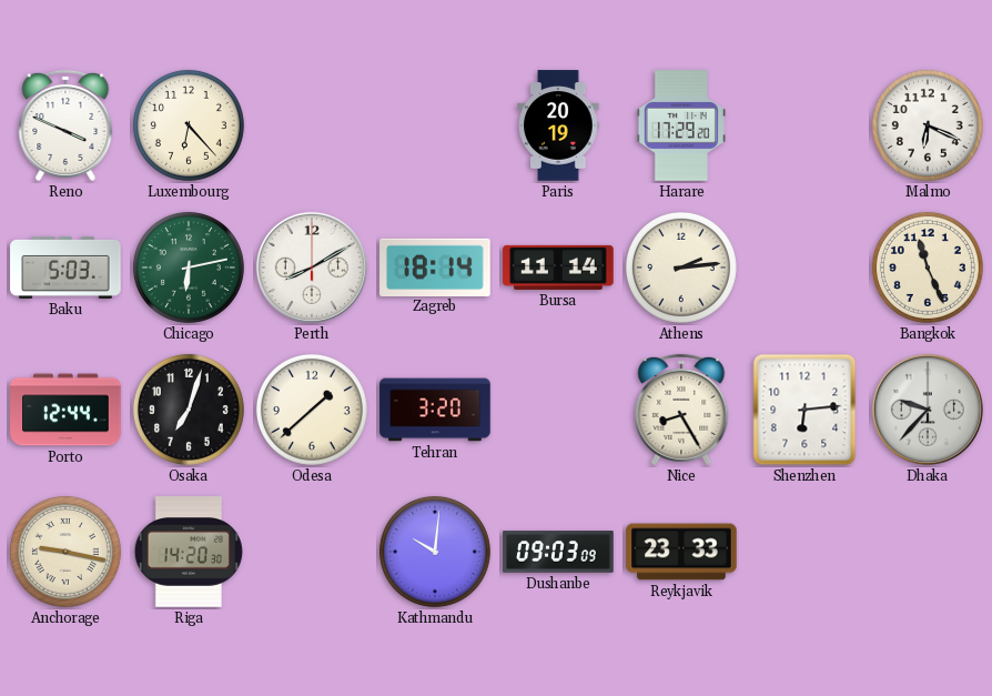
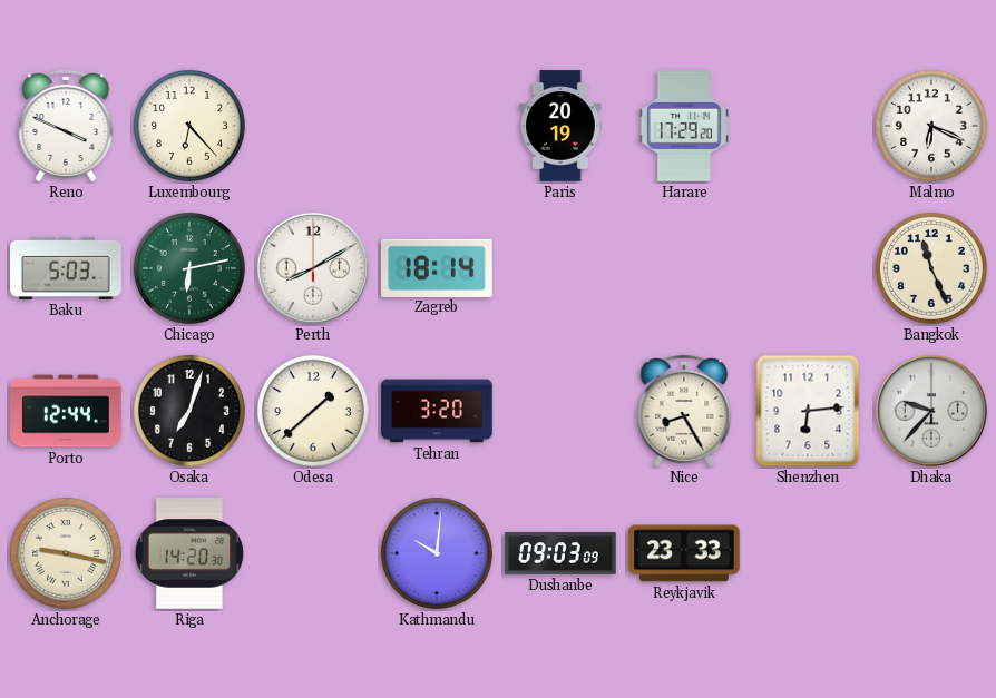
Bursa: 11:14 -> none
Athens: 2:14 -> none
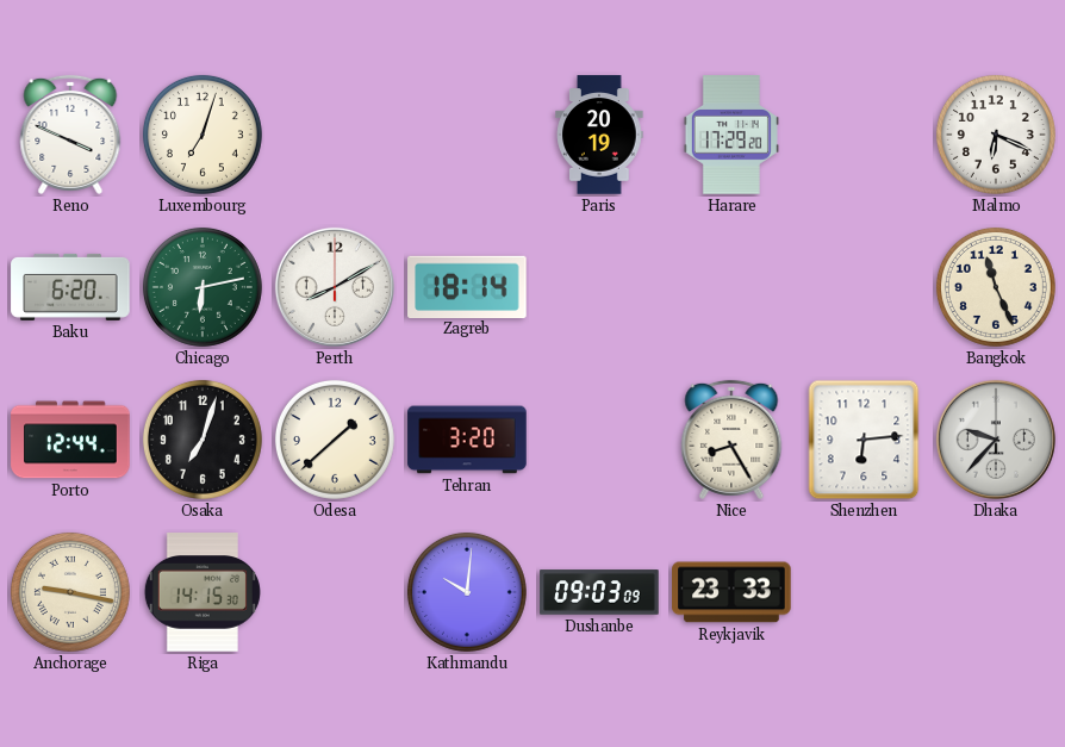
Luxembourg: 6:23 -> 7:03
Baku: 5:03 -> 6:20
Riga: 14:20 -> 14:15
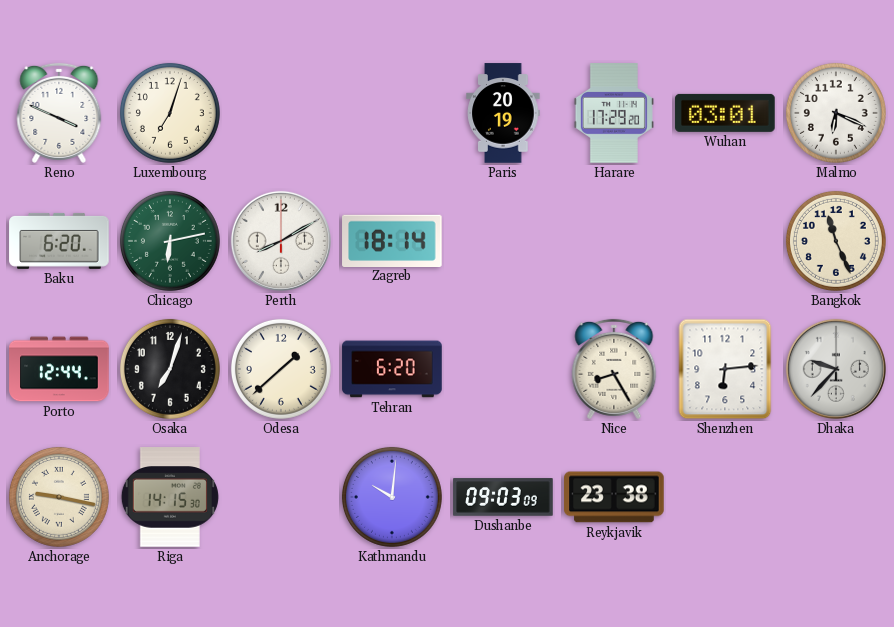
Wuhan: none -> 03:01
Tehran: 3:20 -> 6:20
Reykjavik: 23:33 -> 23:38
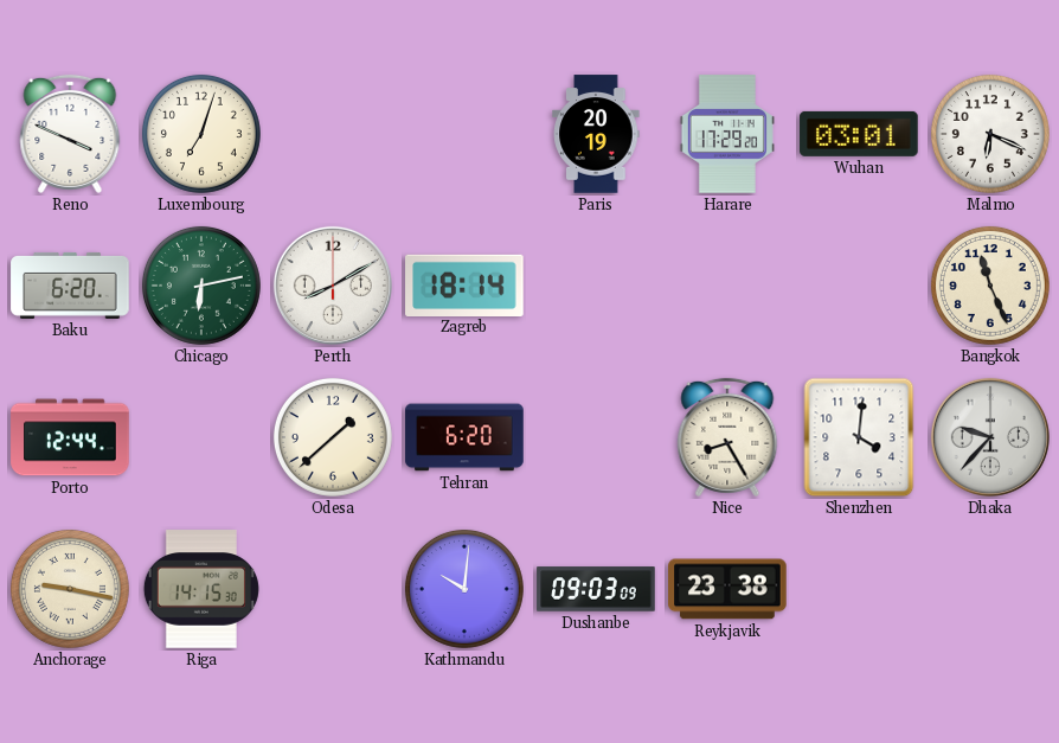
Osaka: 7:03 -> none
Shenzhen: 6:14 -> 4:01
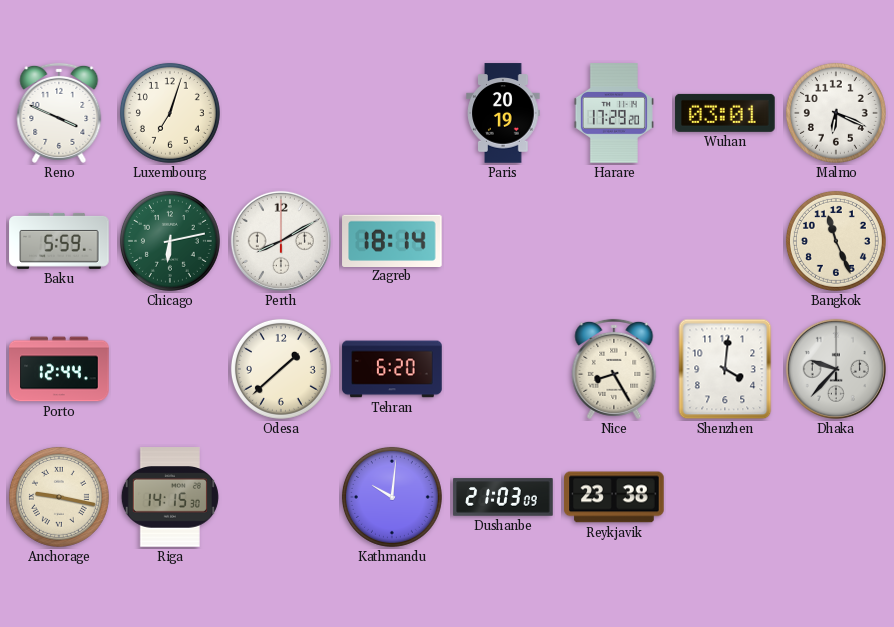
Baku: 6:20 -> 5:59
Dushanbe: 09:03 -> 21:03
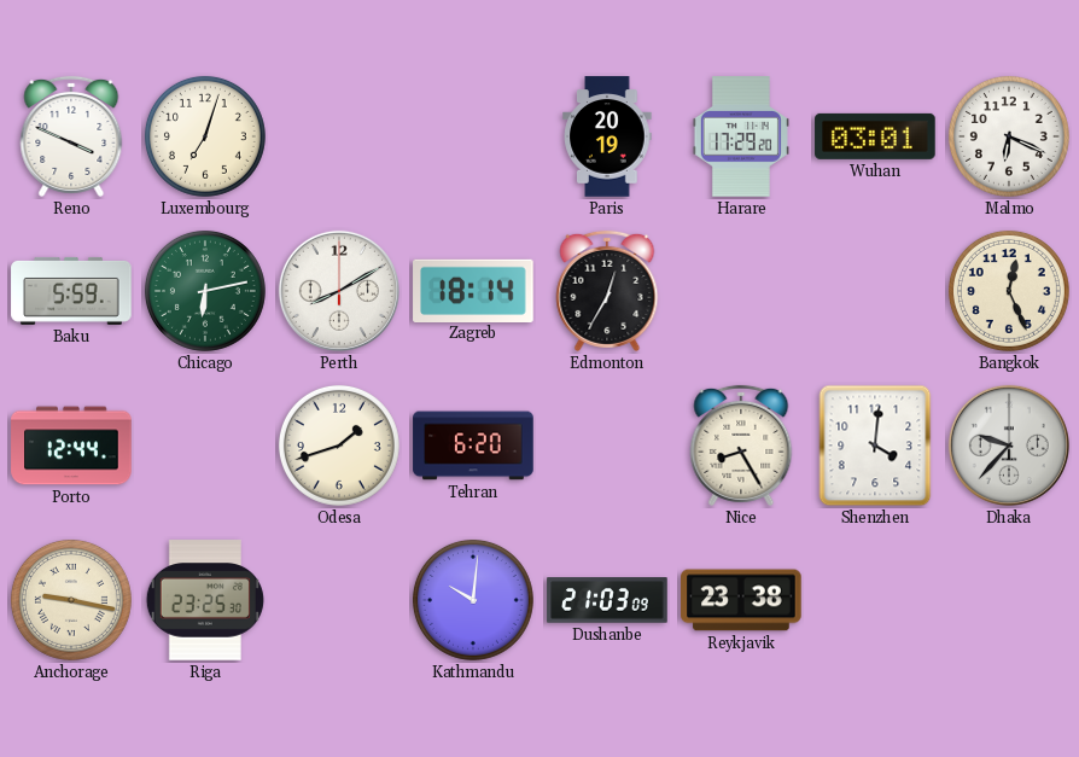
Edmonton: none -> 12:35
Bangkok: 11:26 -> 12:26
Odesa: 1:38 -> 1:42
Riga: 14:15 -> 23:25
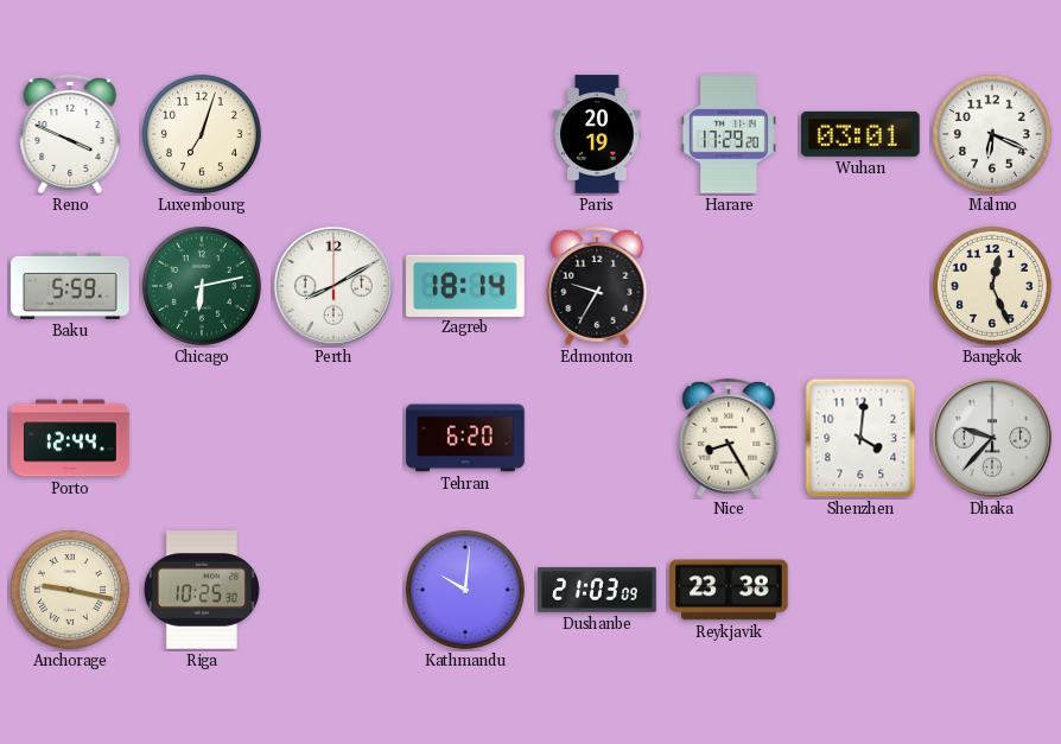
Edmonton: 12:35 -> 9:35
Odesa: 1:42 -> none
Riga: 23:25 -> 10:25
